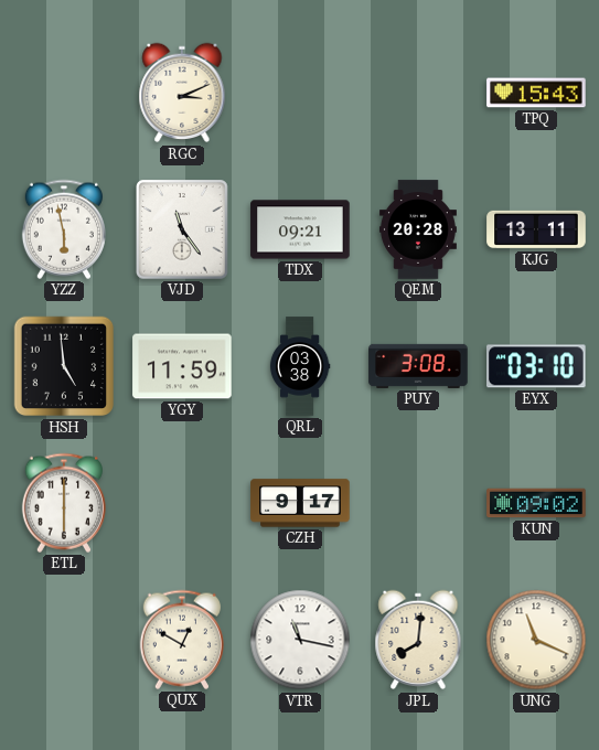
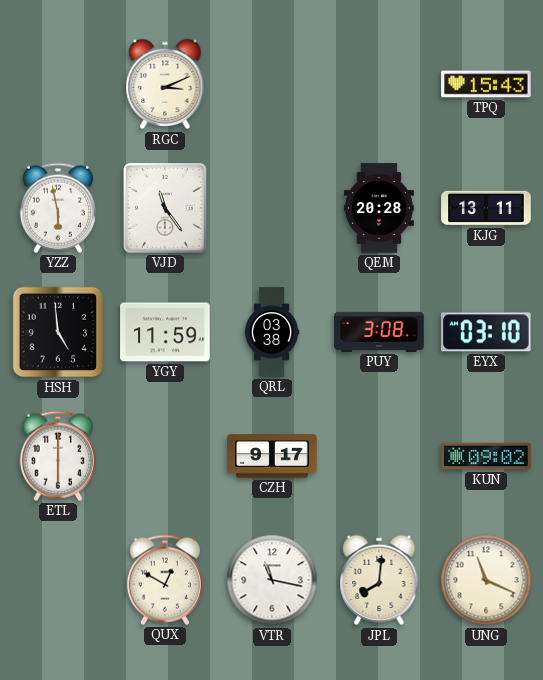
TDX: 09:21 -> none
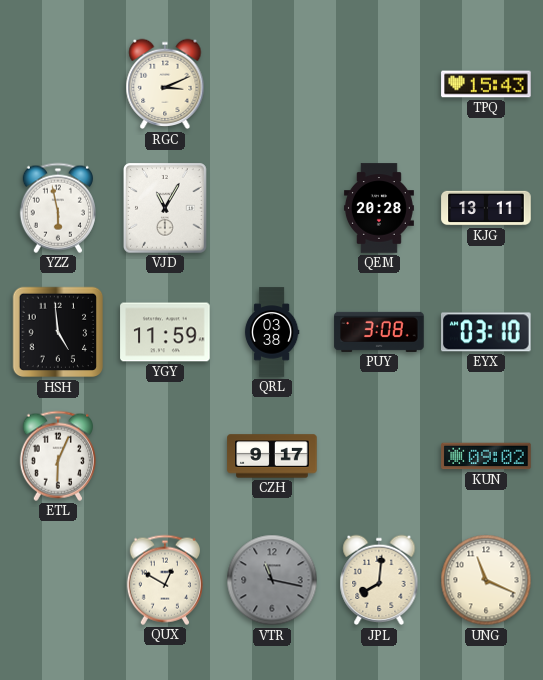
VJD: 11:24 -> 11:05
ETL: 6:00 -> 6:04
VTR dial: white -> grey
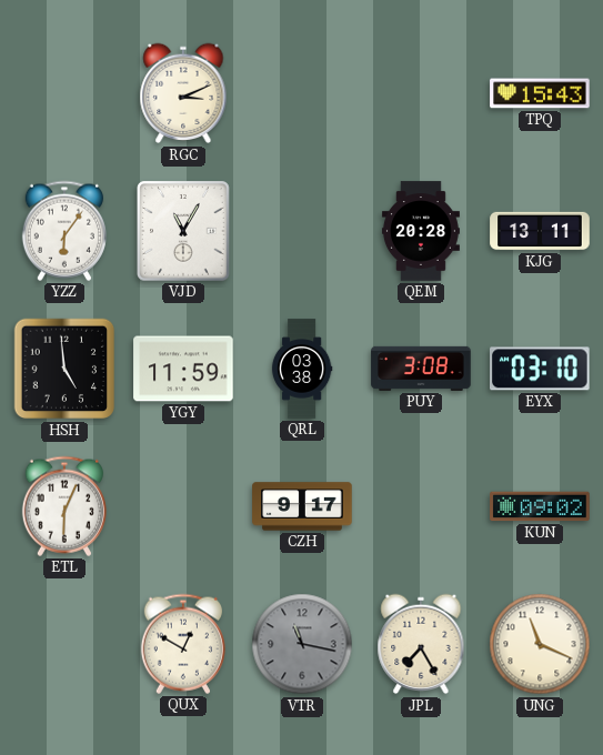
YZZ: 5:58 -> 6:06
JPL: 8:01 -> 7:25
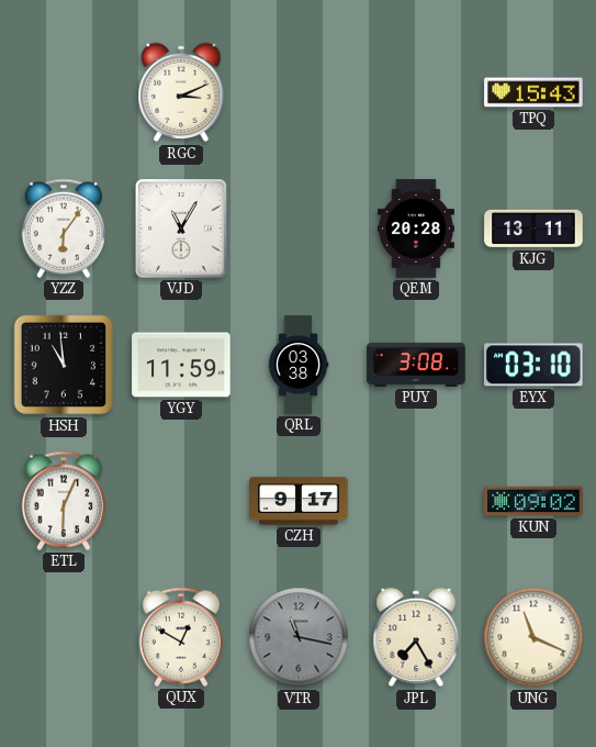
HSH: 4:59 -> 10:59
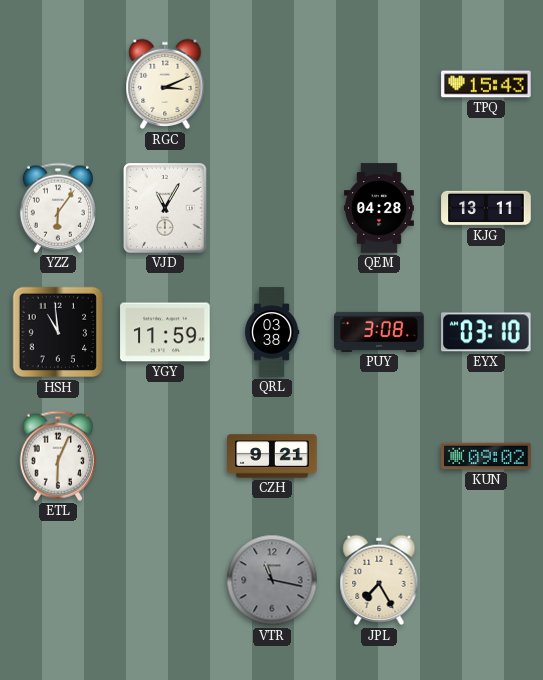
QEM: 20:28 -> 04:28
CZH: 9:17 -> 9:21
QUX: 12:50 -> none
UNG: 11:19 -> none
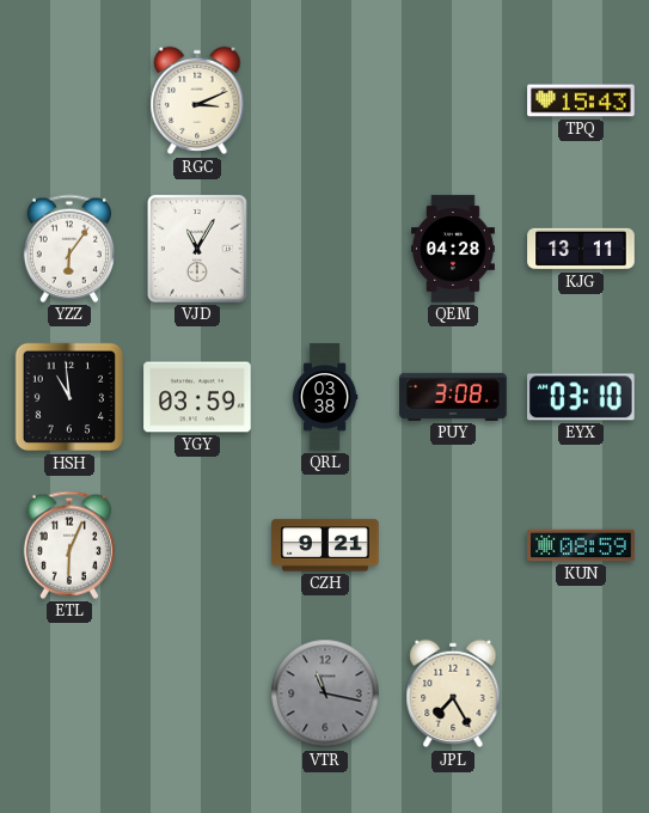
YGY: 11:59 -> 03:59
KUN: 09:02 -> 08:59
